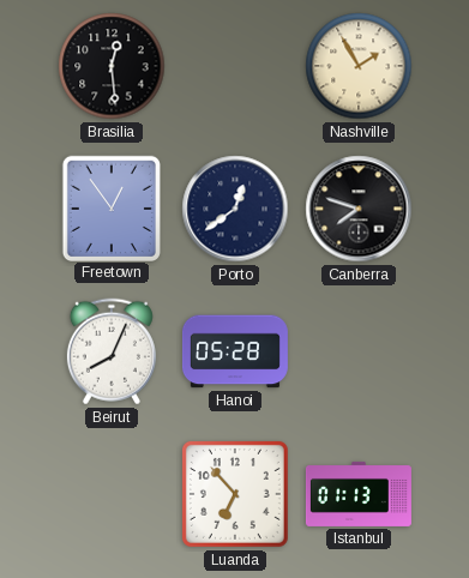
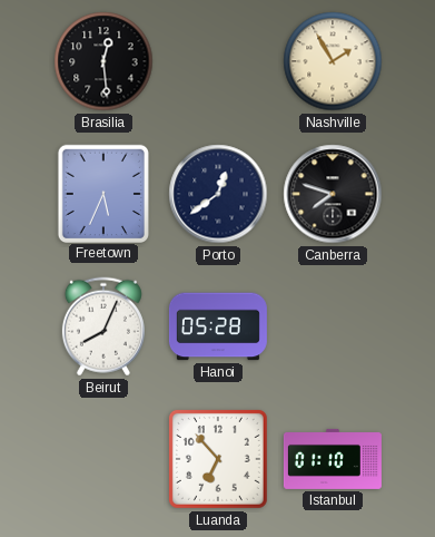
Freetown: 12:54 -> 5:34
Istanbul: 01:13 -> 01:10
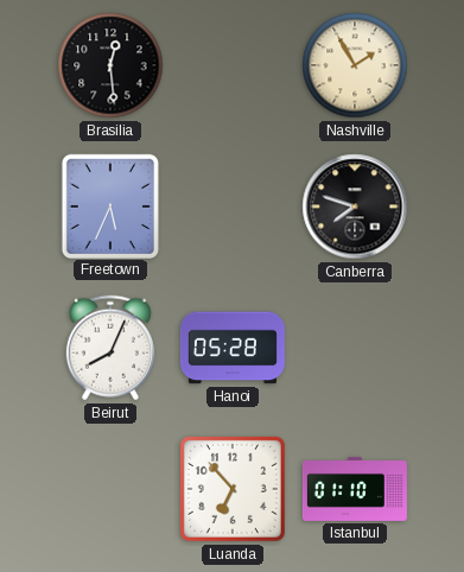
Porto: 12:39 -> none
